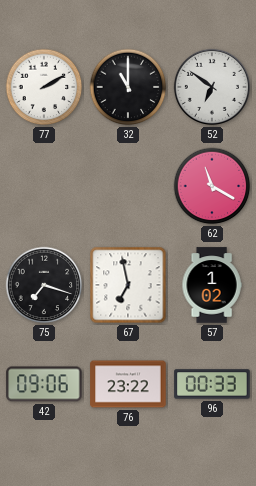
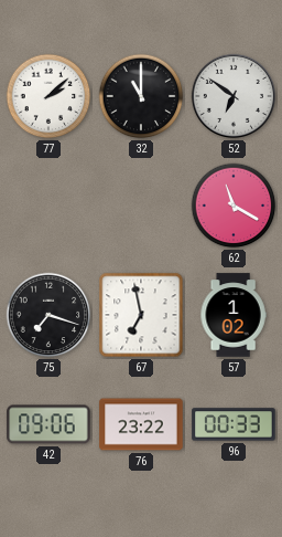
77: 2:10 -> 2:08
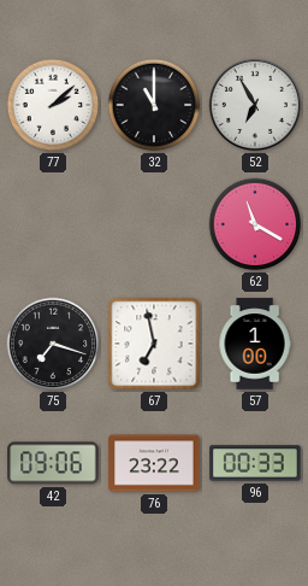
52: 6:51 -> 6:55
57: 1:02 -> 1:00
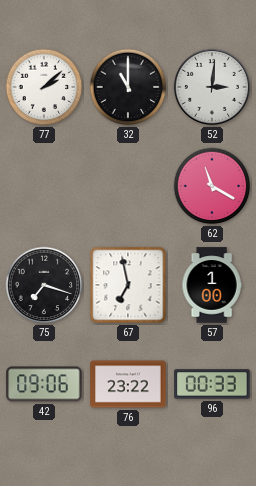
52: 6:55 -> 3:01
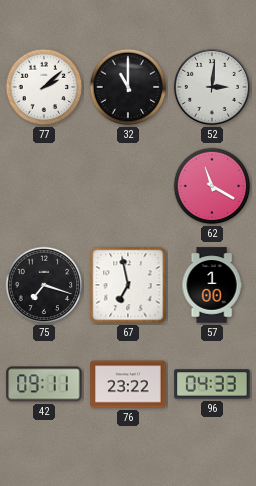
42: 09:06 -> 09:11
96: 00:33 -> 04:33
